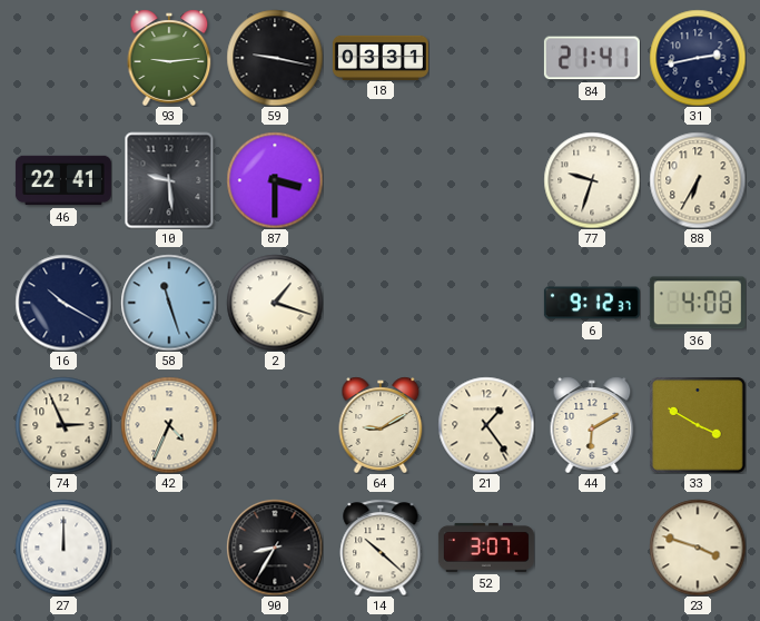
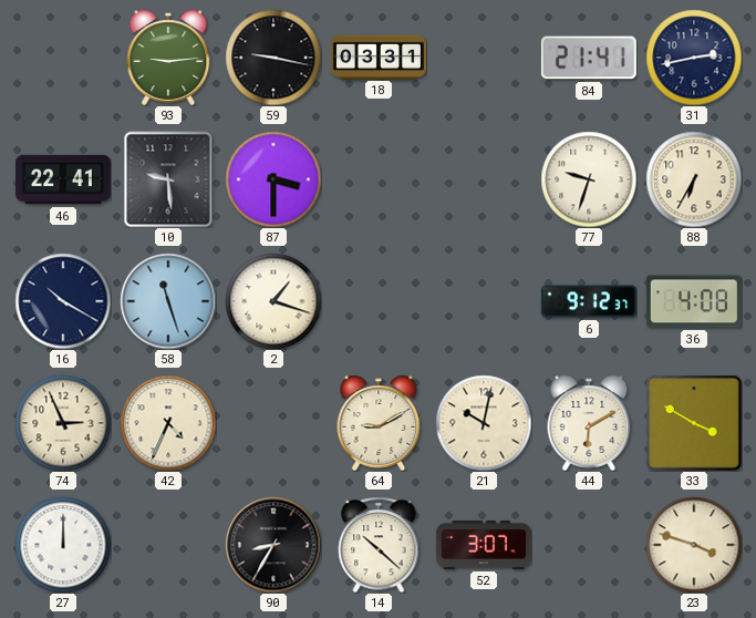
21: 1:24 -> 10:02
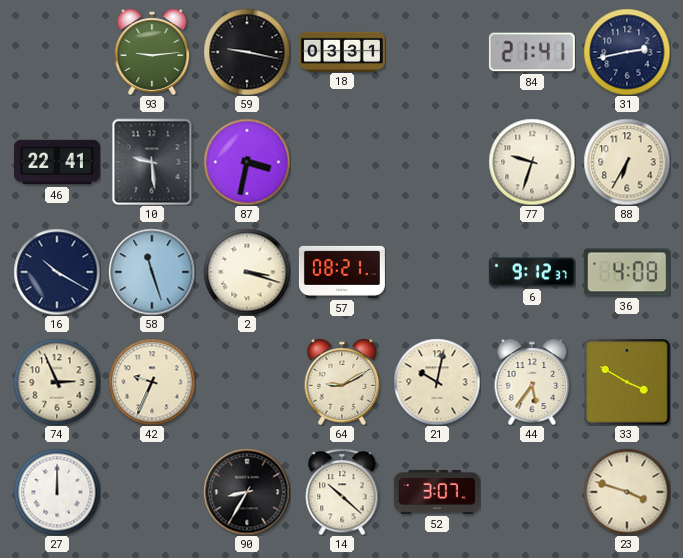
87: 3:30 -> 3:32
2: 1:18 -> 3:18
57: none -> 08:21
42: 4:34 -> 9:34
44: 6:10 -> 5:36
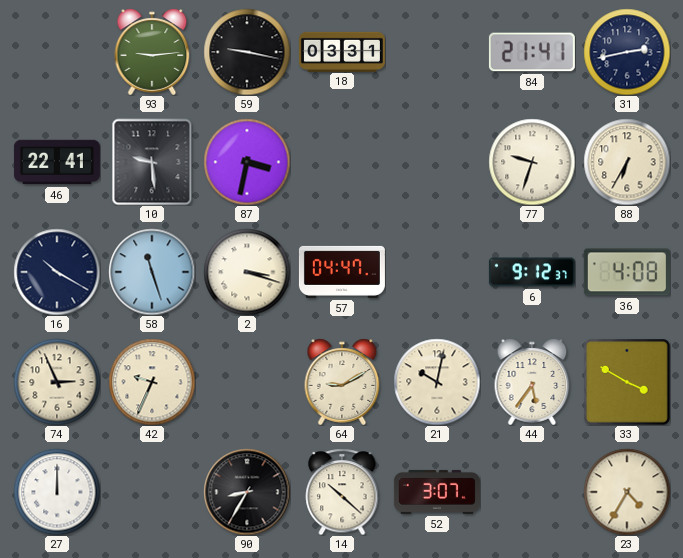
57: 08:21 -> 04:47
23: 3:48 -> 4:35
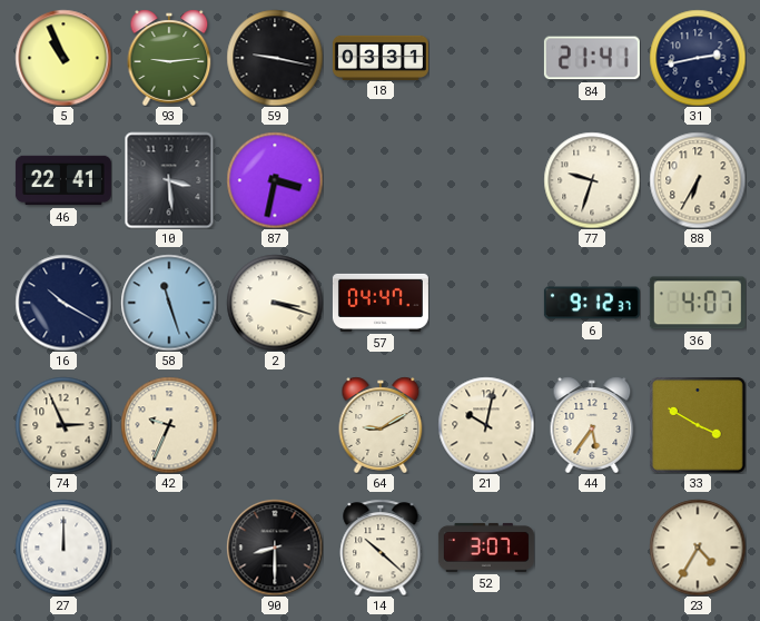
5: none -> 10:56
10: 9:29 -> 3:29
36: 4:08 -> 4:07
90: 8:35 -> 8:30
